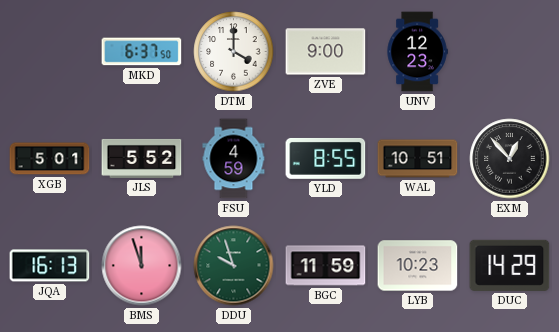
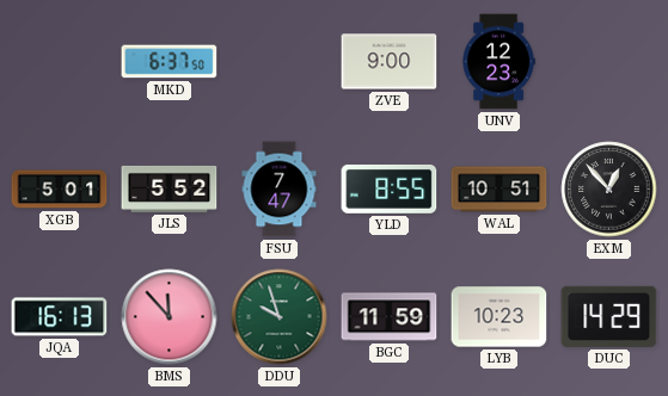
DTM: 4:00 -> none
FSU: 4:59 -> 7:47
BMS: 11:57 -> 11:53
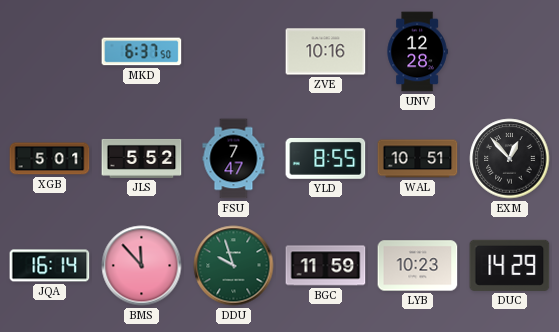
ZVE: 9:00 -> 10:16
UNV: 12:23 -> 12:28
JQA: 16:13 -> 16:14
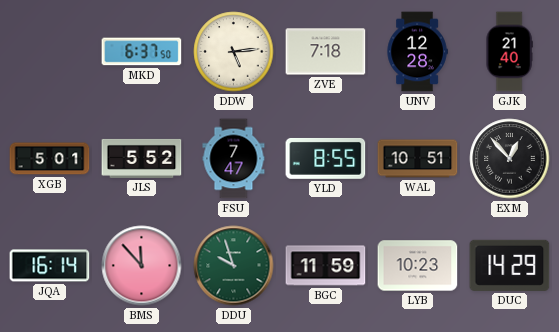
DDW: none -> 5:14
ZVE: 10:16 -> 7:18
GJK: none -> 21:40
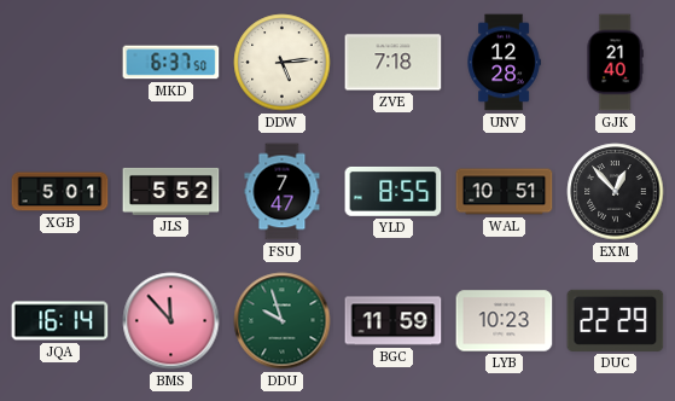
DUC: 14:29 -> 22:29
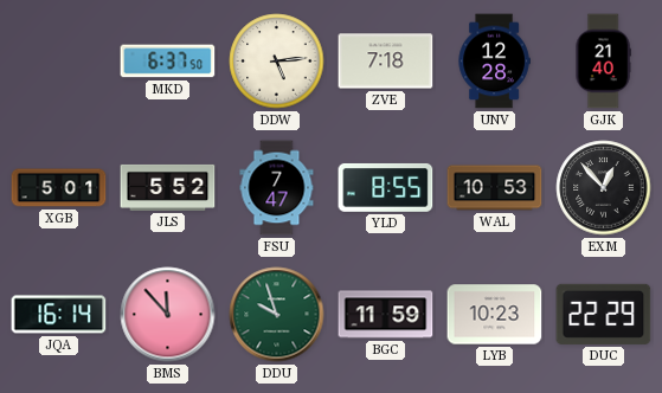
WAL: 10:51 -> 10:53
